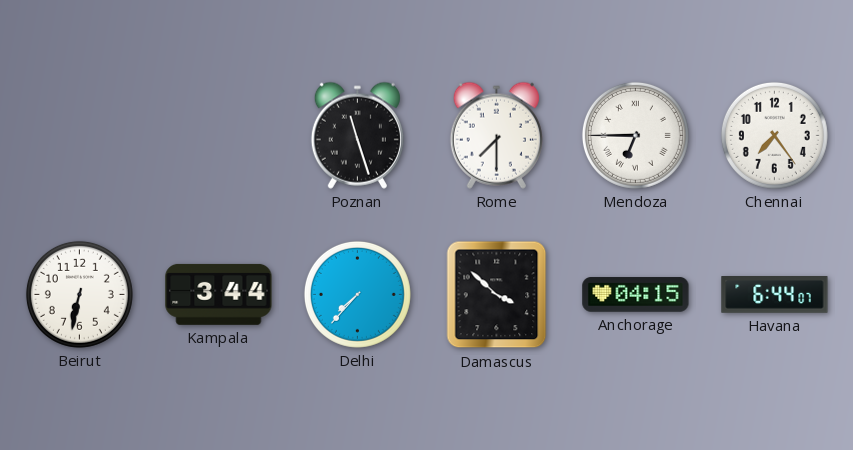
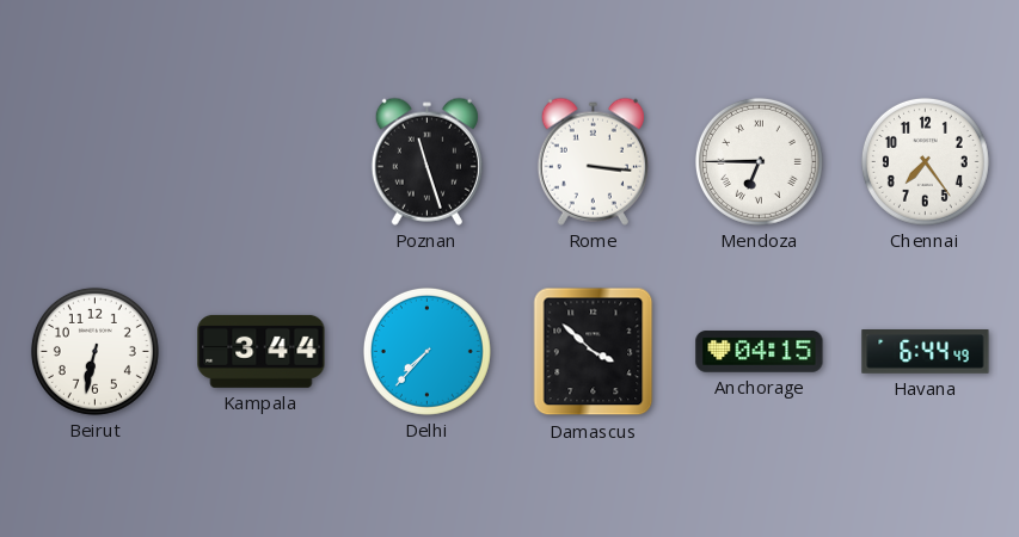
Rome: 7:30 -> 3:16
Havana: 6:44:07 -> 6:44:49
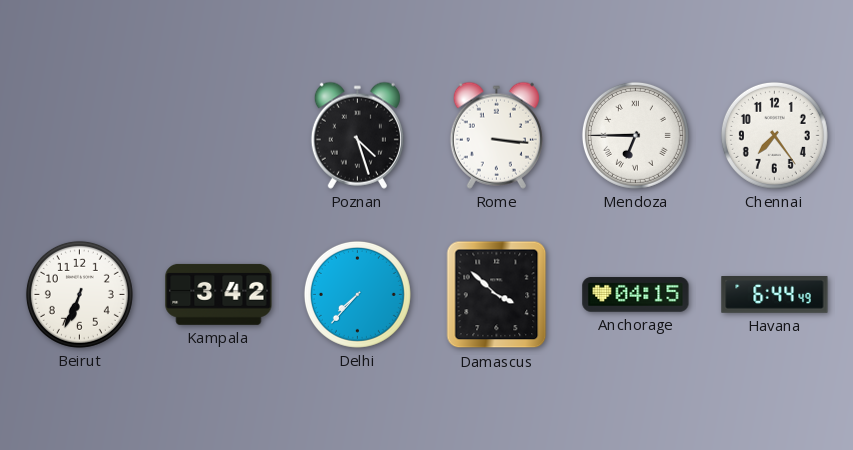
Poznan: 11:27 -> 4:27
Beirut: 6:32 -> 6:34
Kampala: 3:44 -> 3:42
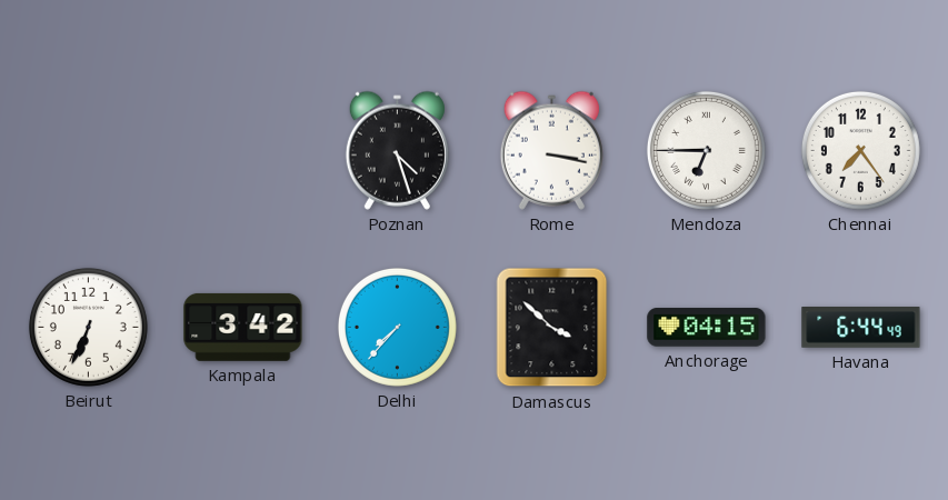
Rome: 3:16 -> 3:17
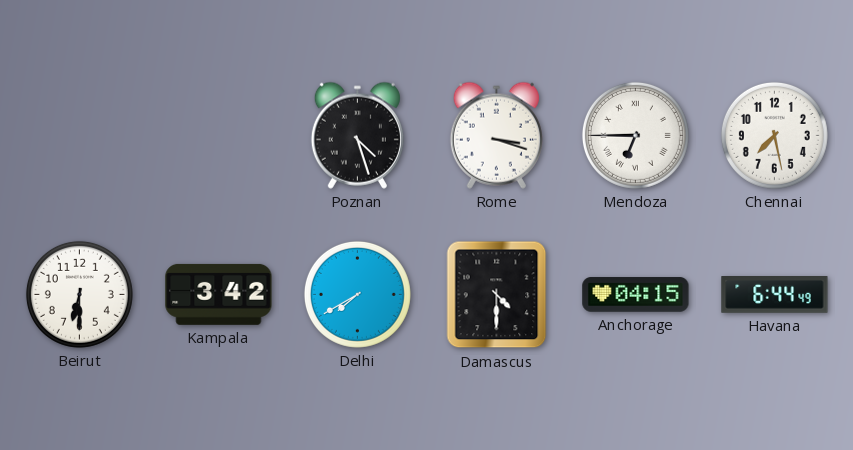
Rome: 3:17 -> 3:18
Chennai: 7:24 -> 7:28
Beirut: 6:34 -> 6:30
Delhi: 7:37 -> 7:40
Damascus: 3:52 -> 4:30
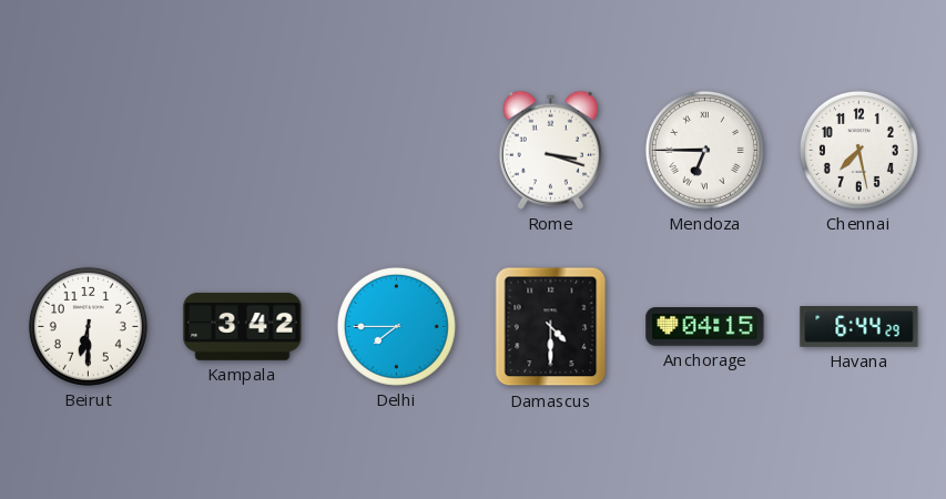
Poznan: 4:27 -> none
Delhi: 7:40 -> 7:45
Havana: 6:44:49 -> 6:44:29
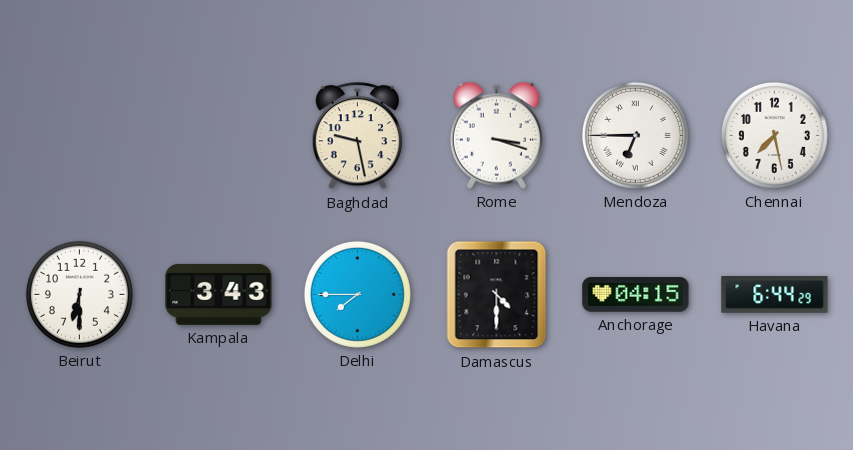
Baghdad: none -> 9:28
Kampala: 3:42 -> 3:43
